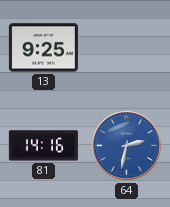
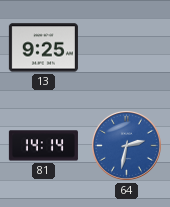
81: 14:16 -> 14:14
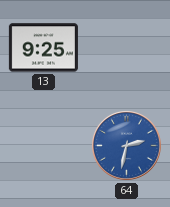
81: 14:14 -> none
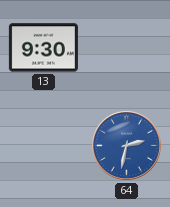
13: 9:25 -> 9:30
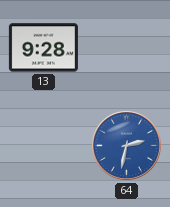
13: 9:30 -> 9:28
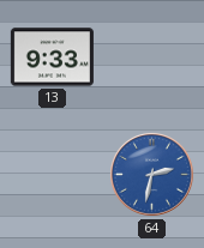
13: 9:28 -> 9:33
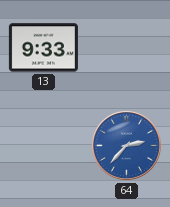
64: 2:32 -> 2:37
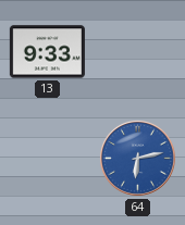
64: 2:37 -> 6:13
